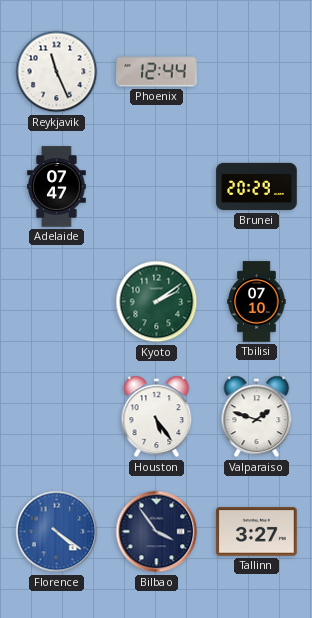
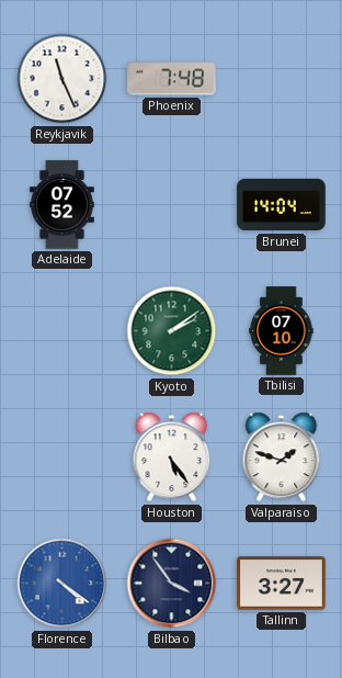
Phoenix: 12:44 -> 7:48
Adelaide: 07:47 -> 07:52
Brunei: 20:29 -> 14:04
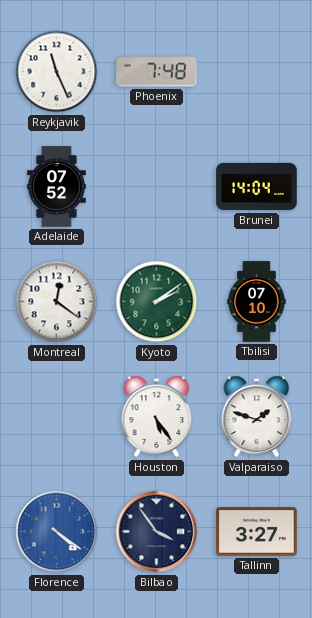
Montreal: none -> 12:21
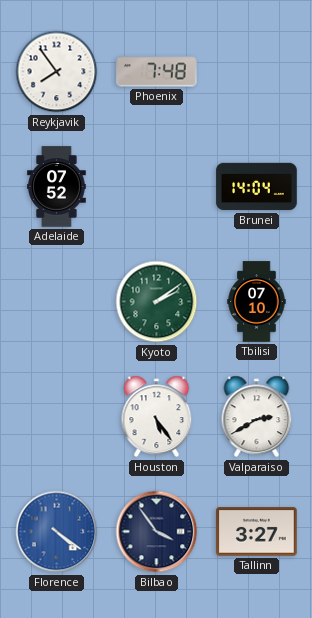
Reykjavik: 11:26 -> 7:54
Montreal: 12:21 -> none
Valparaiso: 1:48 -> 2:40
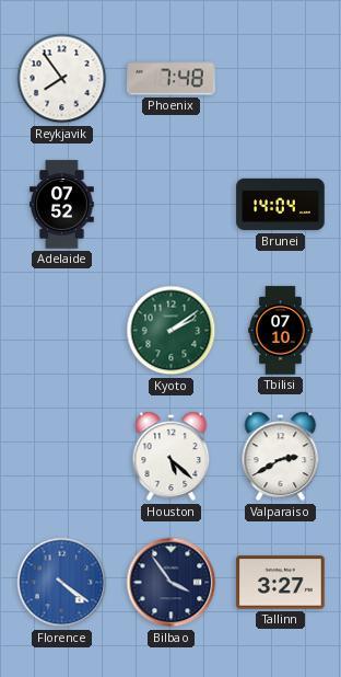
Houston: 5:24 -> 5:22
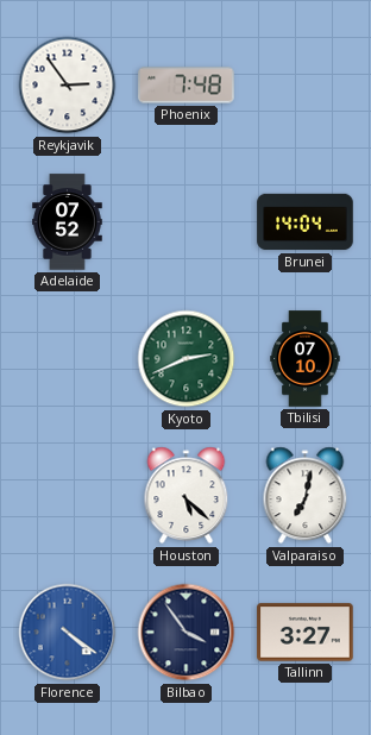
Reykjavik: 7:54 -> 2:54
Kyoto: 2:09 -> 2:41
Valparaiso: 2:40 -> 7:02
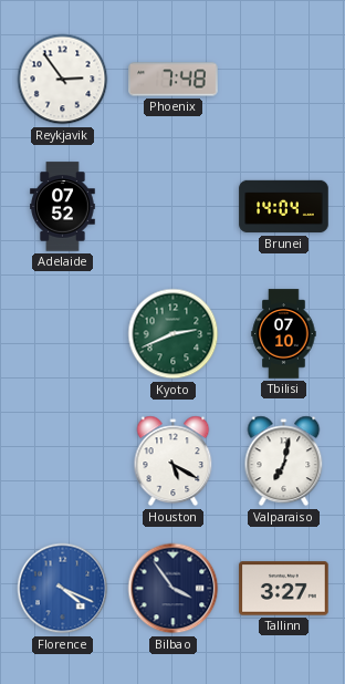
Houston: 5:22 -> 5:20
Florence: 4:21 -> 4:19
